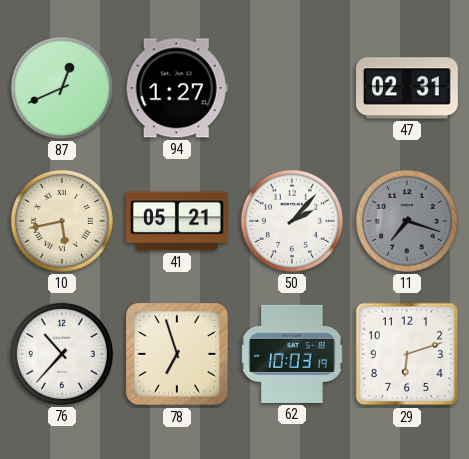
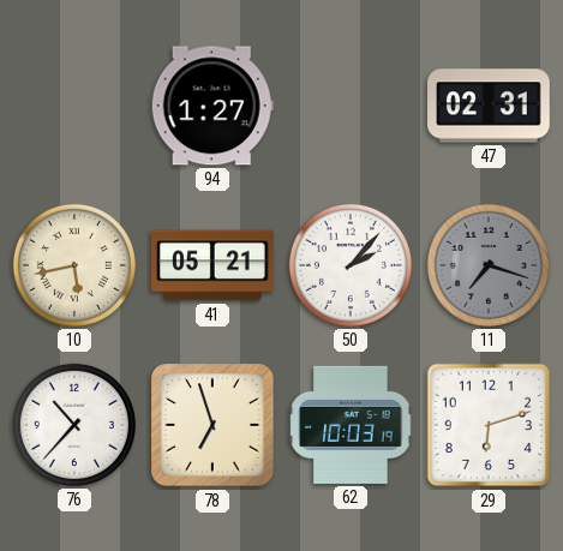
87: 12:41 -> none
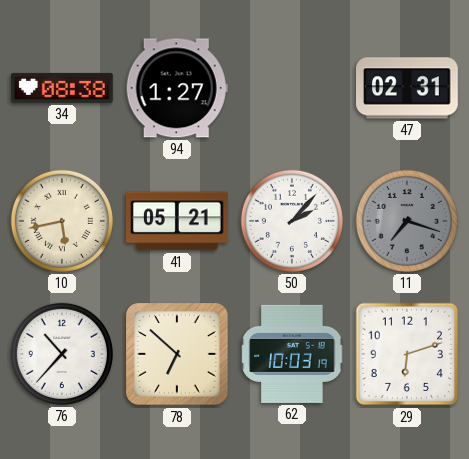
34: none -> 08:38
78: 6:57 -> 6:52
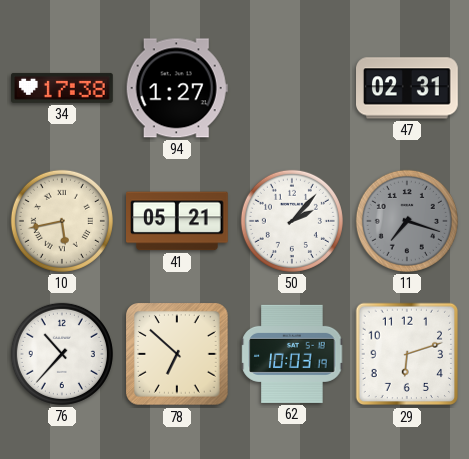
34: 08:38 -> 17:38
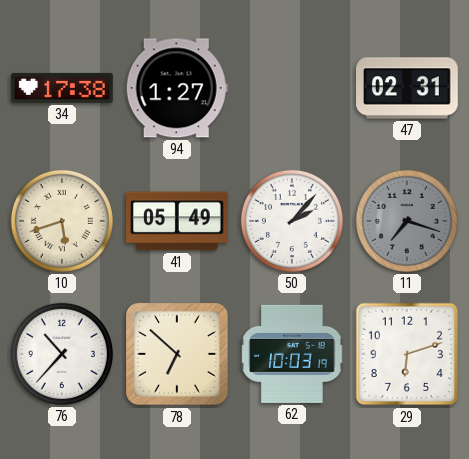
10: 5:43 -> 5:42
41: 05:21 -> 05:49
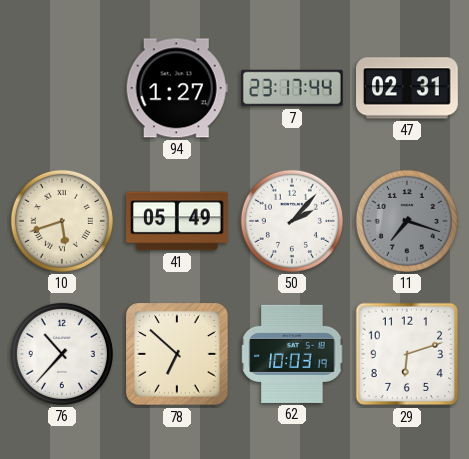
34: 17:38 -> none
7: none -> 23:17
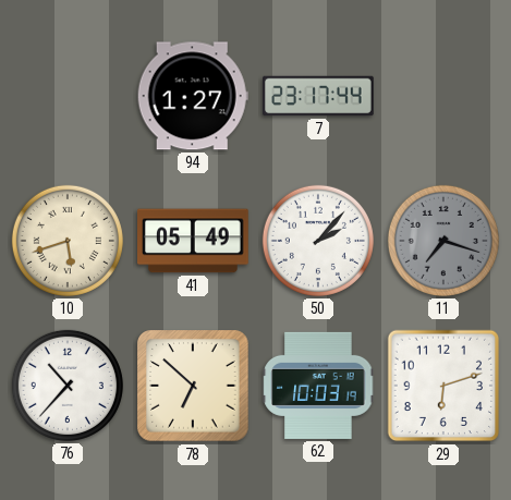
47: 02:31 -> none
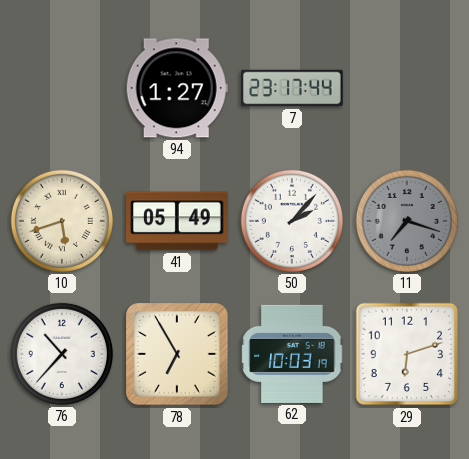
78: 6:52 -> 6:55
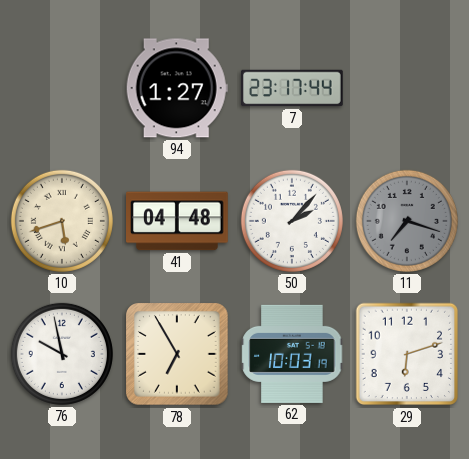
41: 05:49 -> 04:48
76: 10:37 -> 9:58
